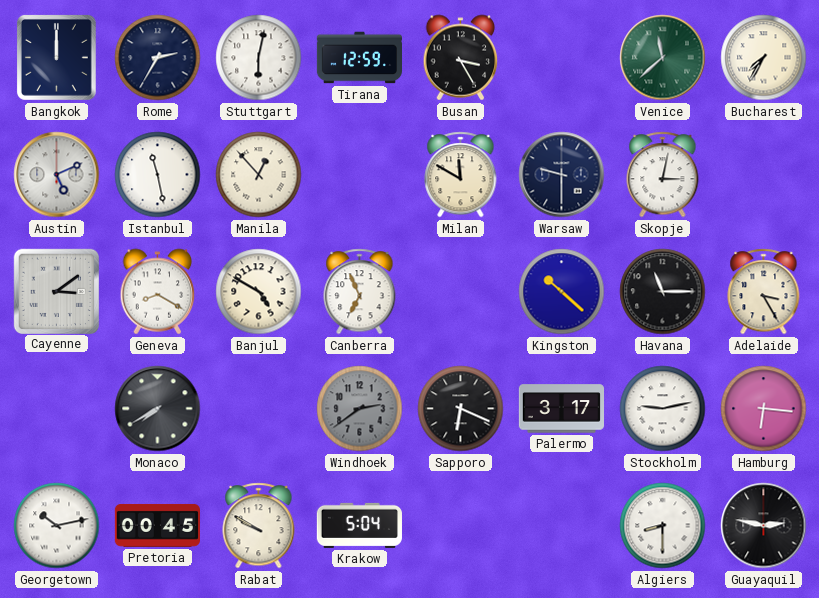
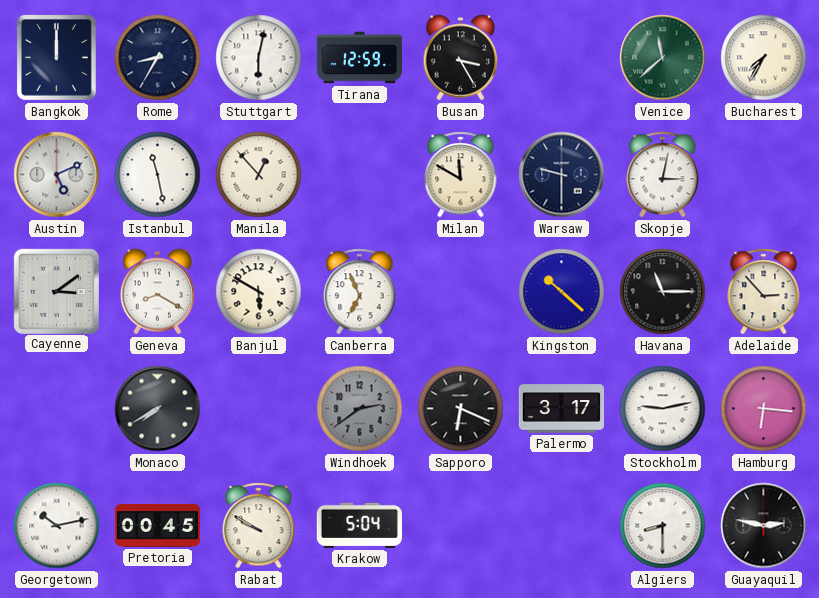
Rome: 2:35 -> 8:35
Banjul: 4:50 -> 5:50
Adelaide: 3:25 -> 2:53
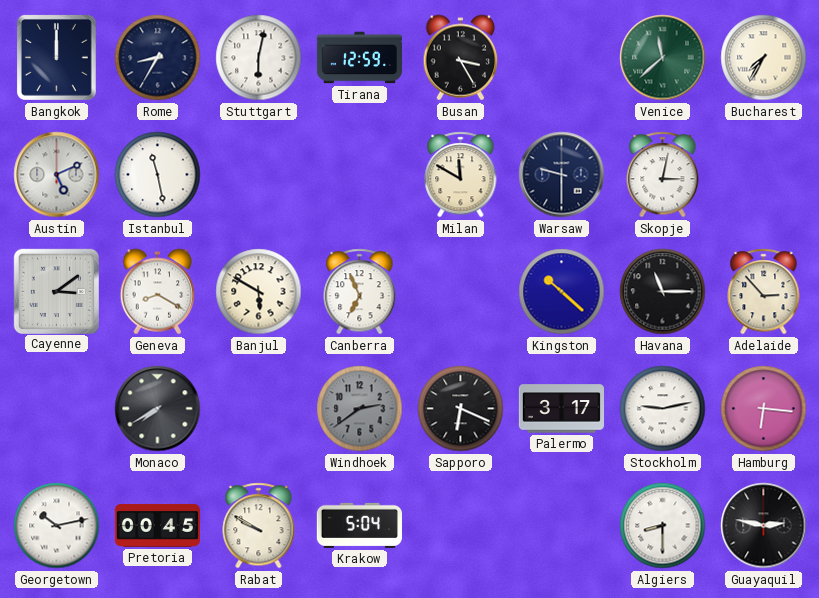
Manila: 12:53 -> none
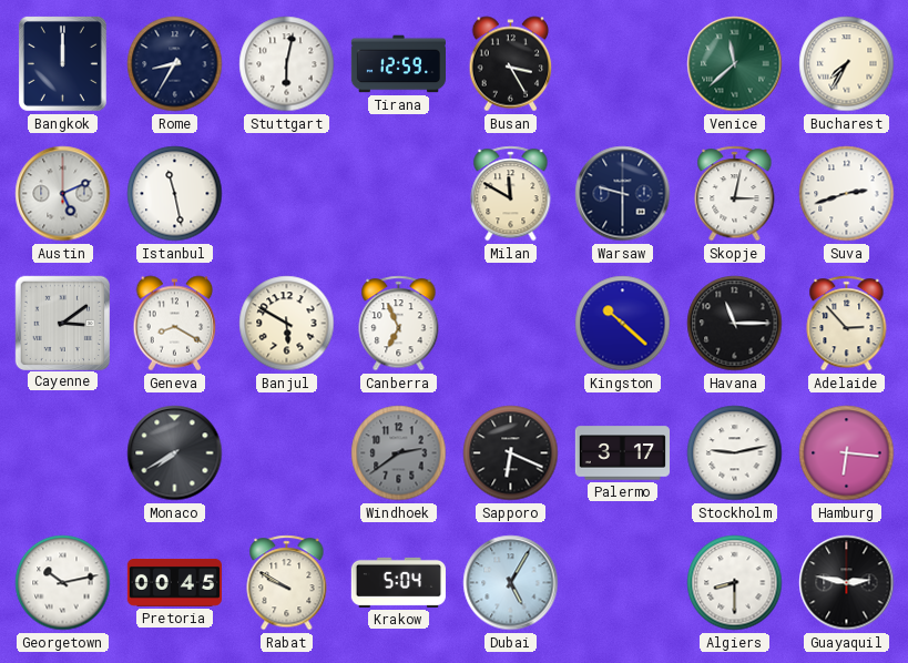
Suva: none -> 2:42
Dubai: none -> 5:05
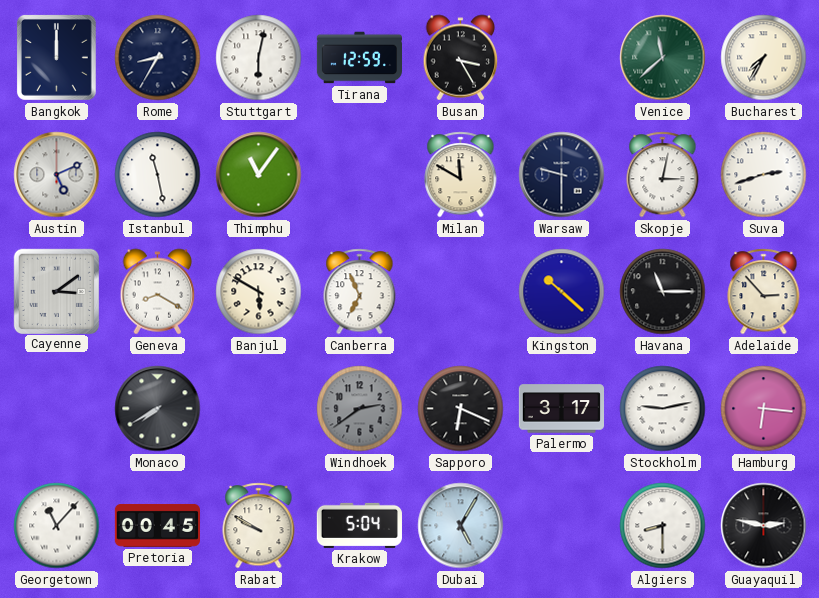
Thimphu: none -> 11:06
Georgetown: 10:13 -> 11:07
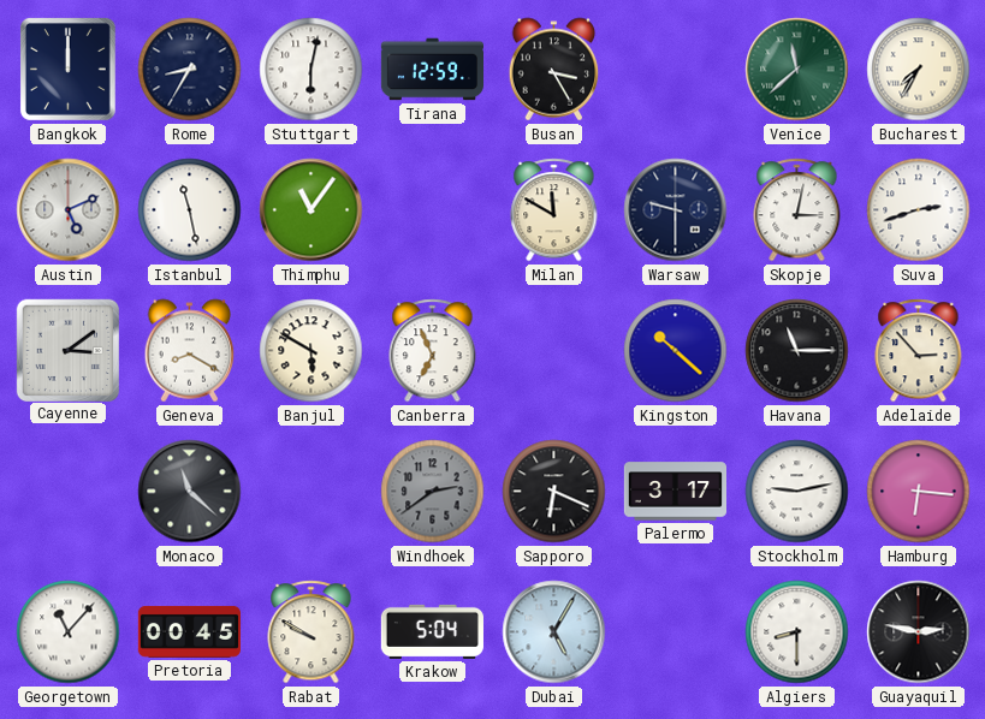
Monaco: 7:40 -> 11:22
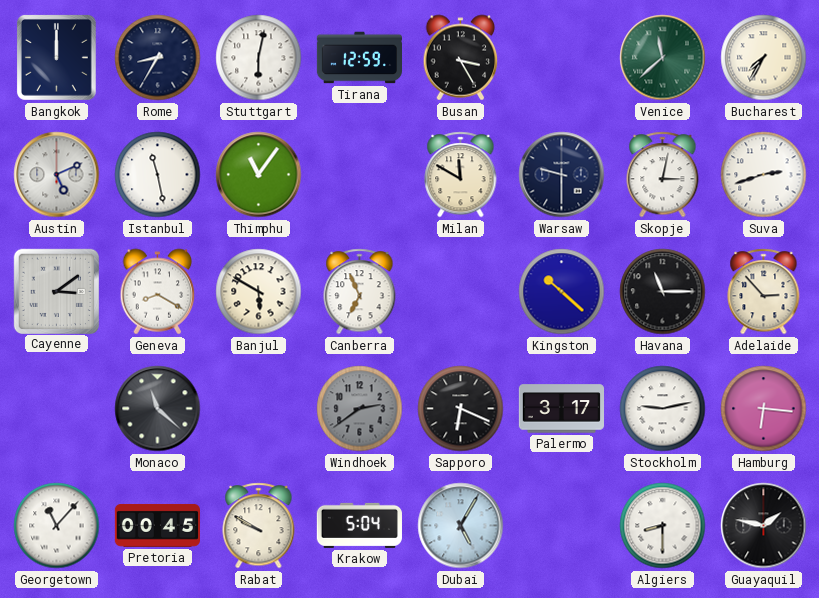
Guayaquil: 2:47 -> 1:47
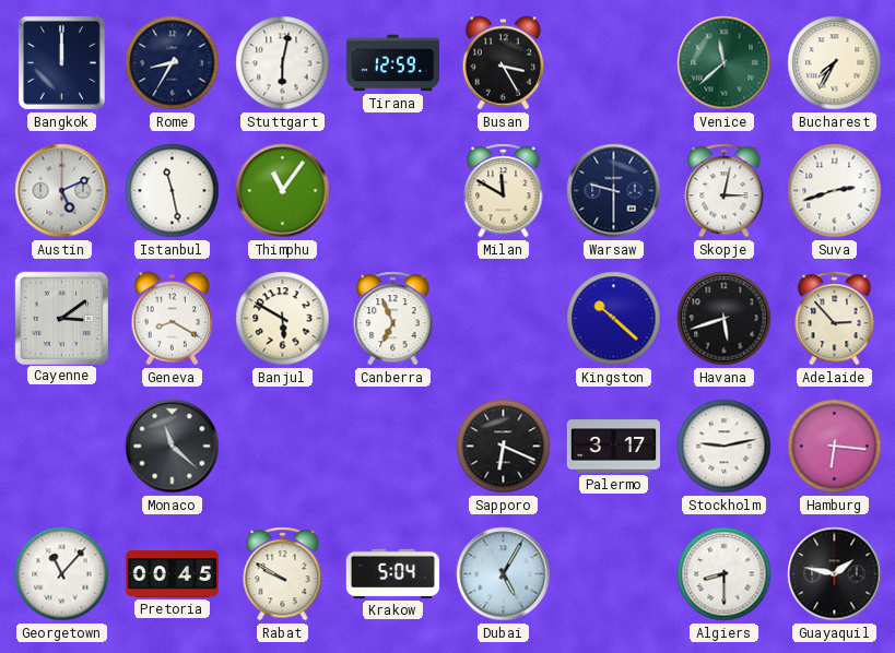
Havana: 11:15 -> 5:42
Windhoek: 2:39 -> none
